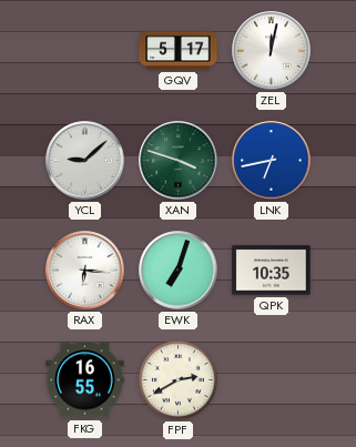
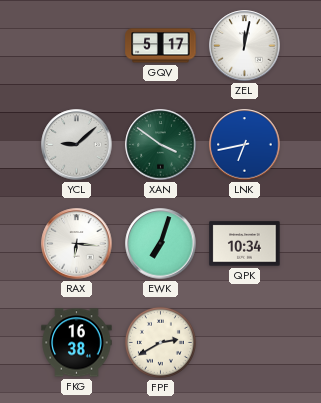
XAN: 3:48 -> 3:51
QPK: 10:35 -> 10:34
FKG: 16:55 -> 16:38
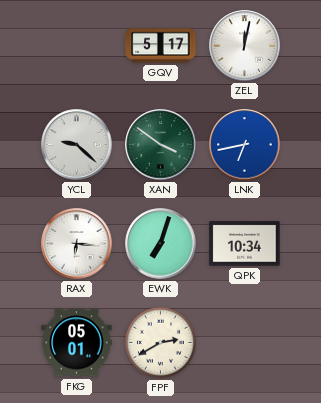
YCL: 9:08 -> 9:22
FKG: 16:38 -> 05:01
